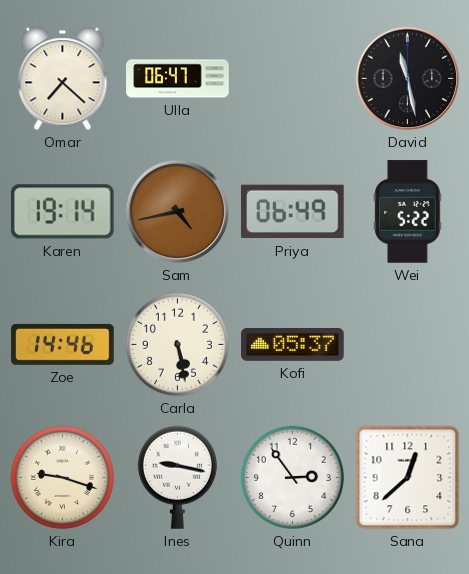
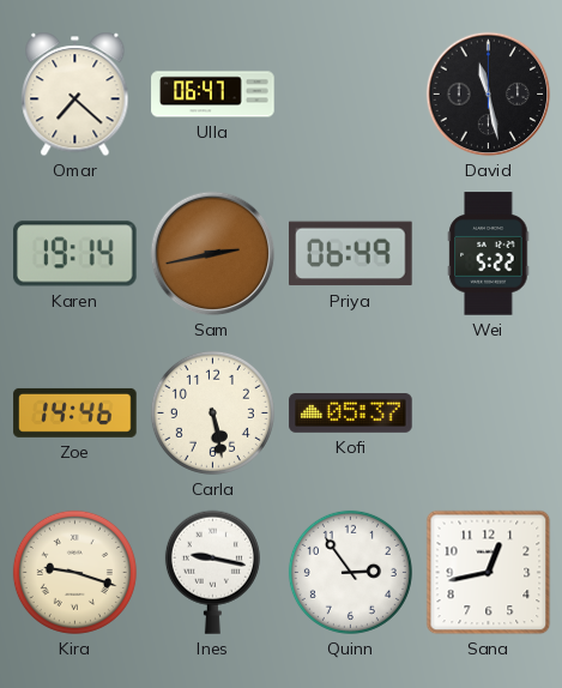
Sam: 4:43 -> 2:43
Sana: 12:38 -> 12:43
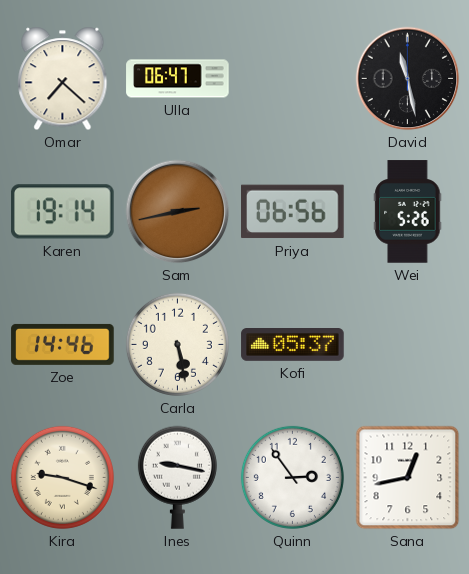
Priya: 06:49 -> 06:56
Wei: 5:22 -> 5:26
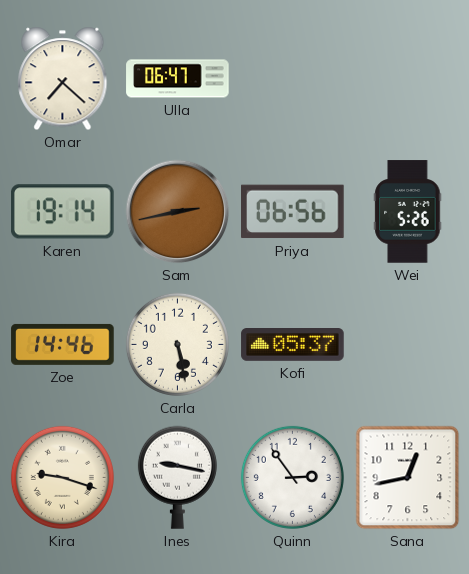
David: 11:28 -> none
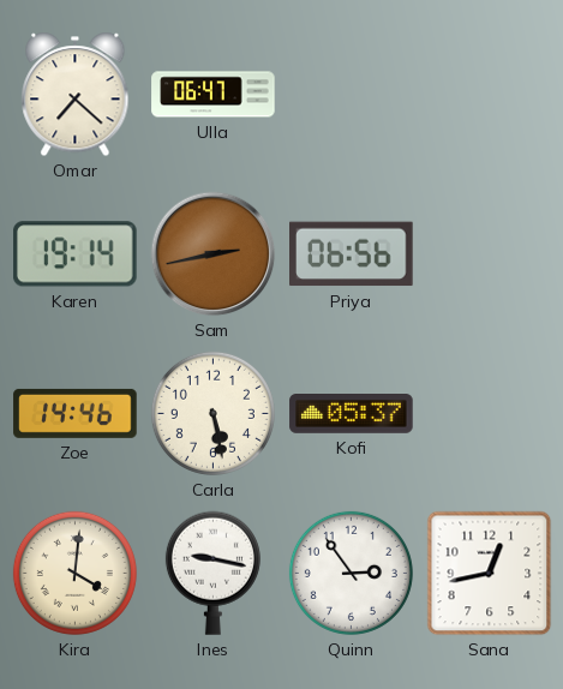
Wei: 5:26 -> none
Kira: 9:18 -> 4:01
